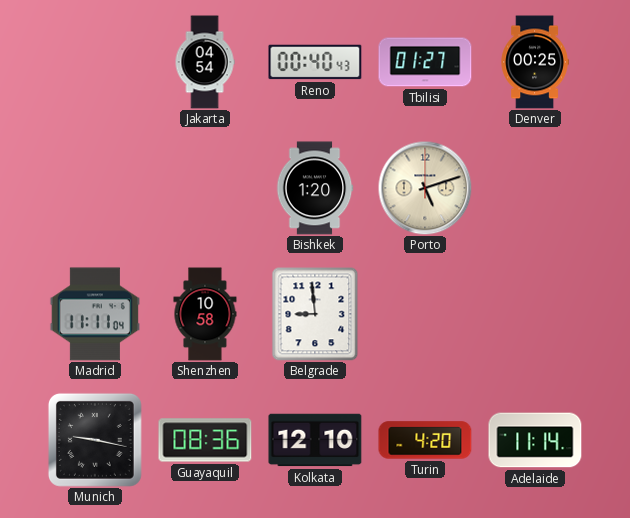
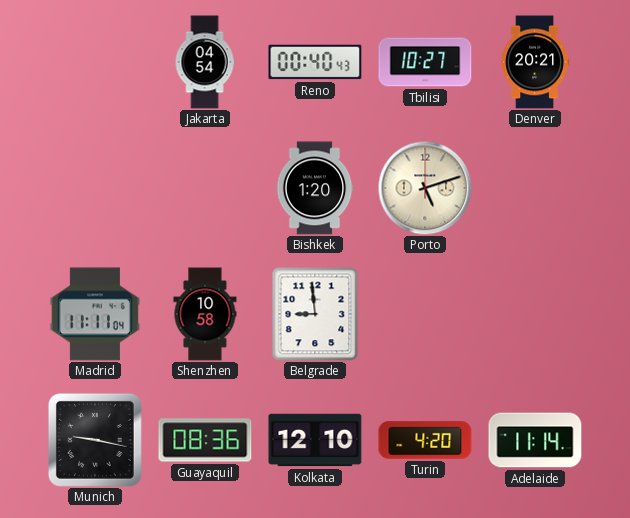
Tbilisi: 01:27 -> 10:27
Denver: 00:25 -> 20:21
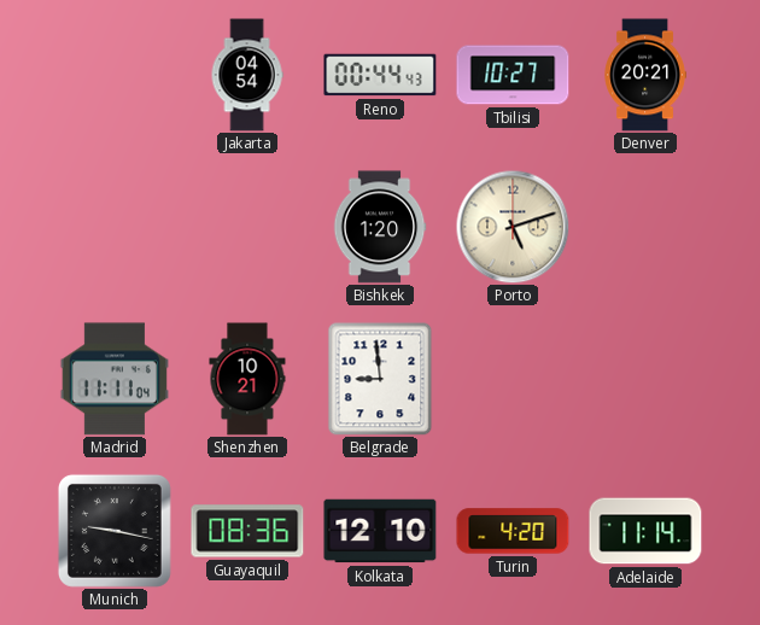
Reno: 00:40 -> 00:44
Shenzhen: 10:58 -> 10:21
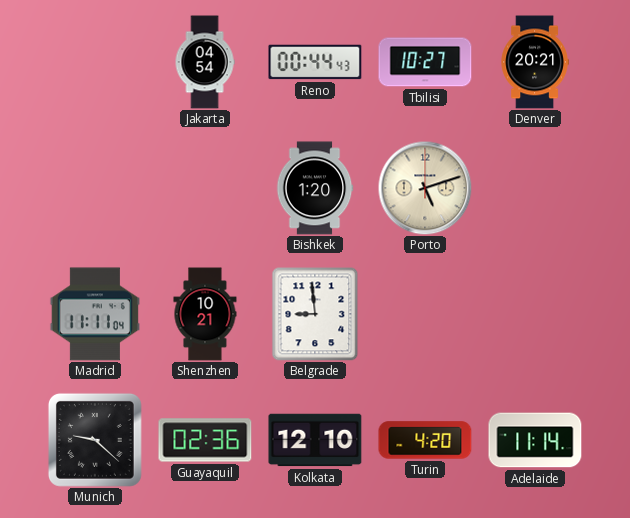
Munich: 9:17 -> 9:22
Guayaquil: 08:36 -> 02:36
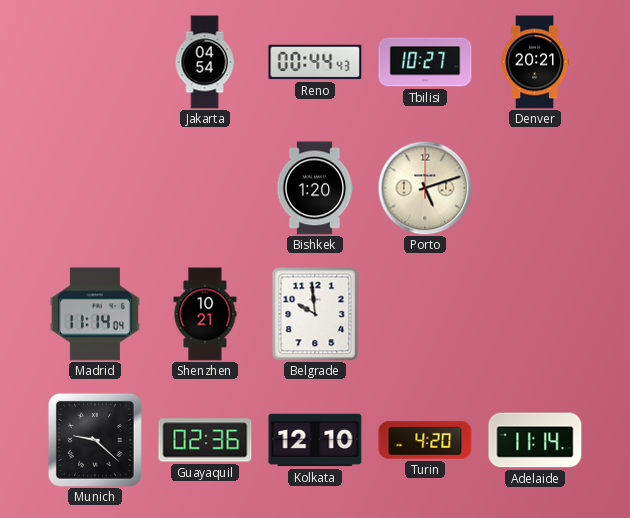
Madrid: 11:11 -> 11:14
Belgrade: 8:59 -> 9:59
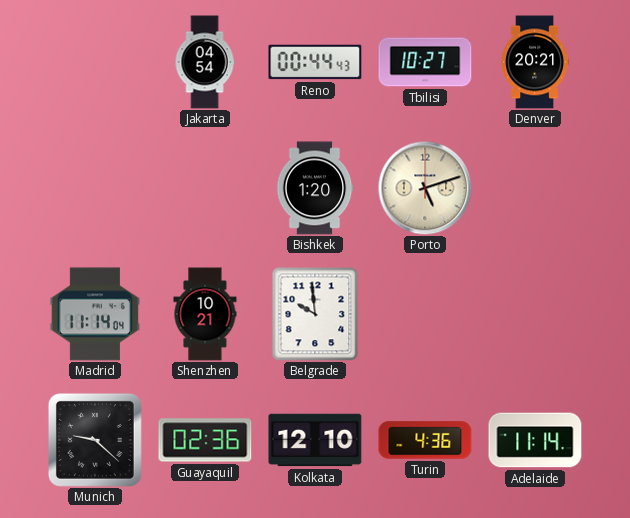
Turin: 4:20 -> 4:36
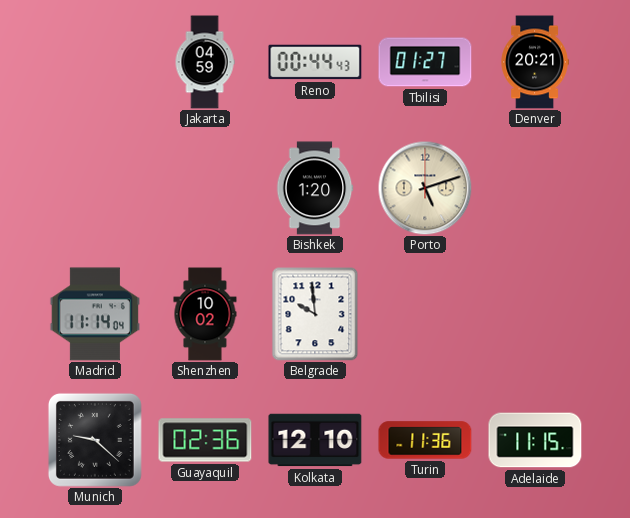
Jakarta: 04:54 -> 04:59
Tbilisi: 10:27 -> 01:27
Shenzhen: 10:21 -> 10:02
Turin: 4:36 -> 11:36
Adelaide: 11:14 -> 11:15
